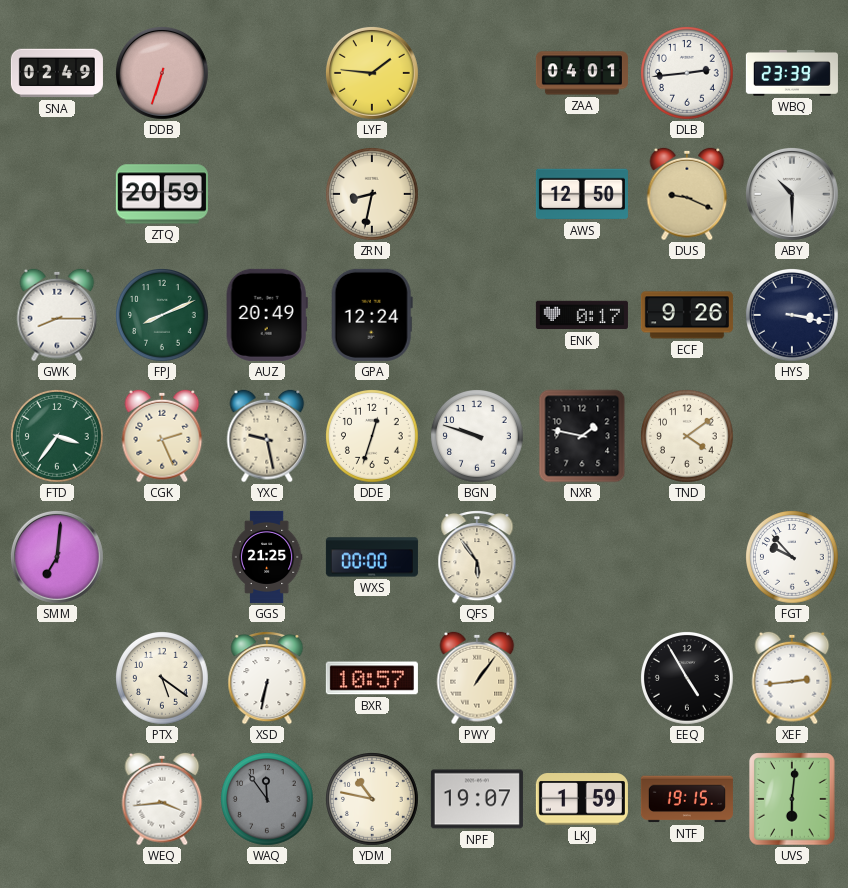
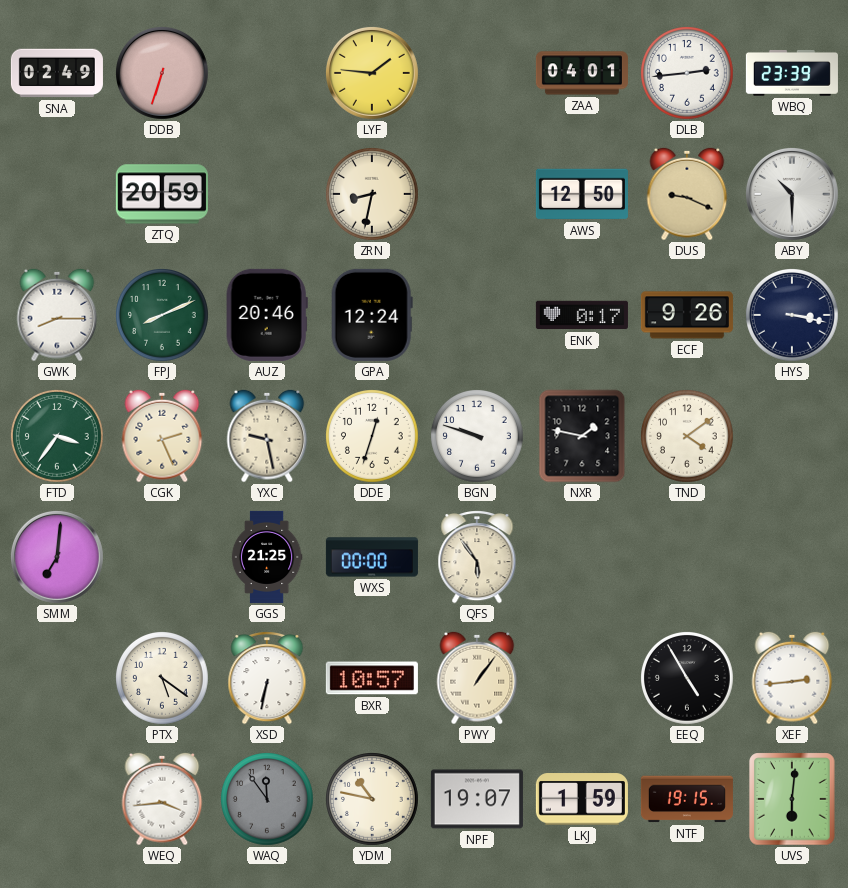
AUZ: 20:49 -> 20:46
FGT: 9:53 -> none
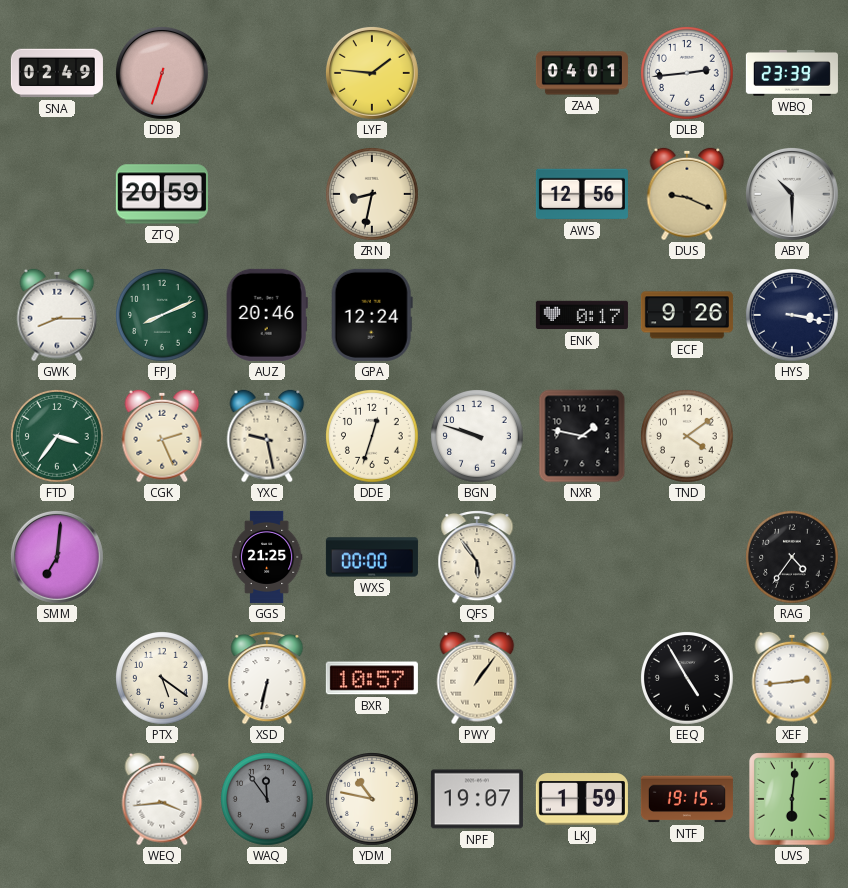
AWS: 12:50 -> 12:56
RAG: none -> 4:36
